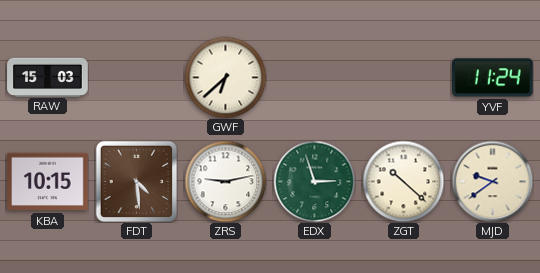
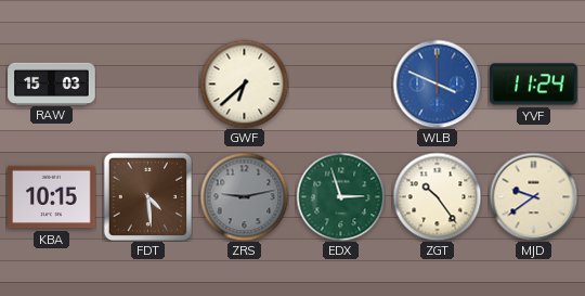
WLB: none -> 3:49
ZRS dial: white -> grey
ZGT: 10:22 -> 10:24
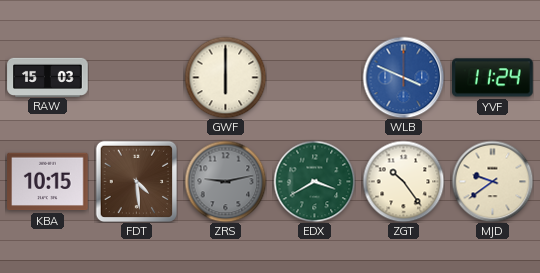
GWF: 6:38 -> 6:00
EDX: 2:57 -> 3:40
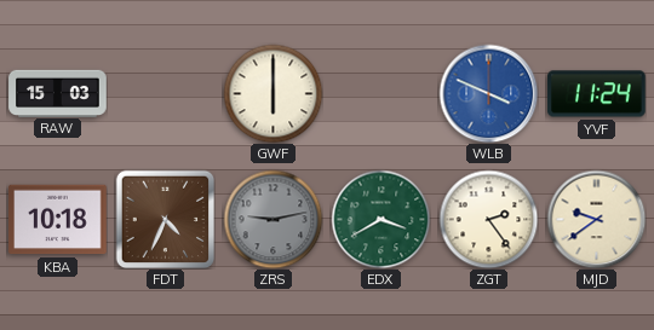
KBA: 10:15 -> 10:18
FDT: 4:29 -> 4:34
ZGT: 10:24 -> 2:24
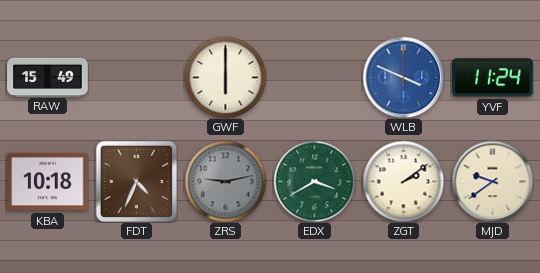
RAW: 15:03 -> 15:49
ZGT: 2:24 -> 2:09
